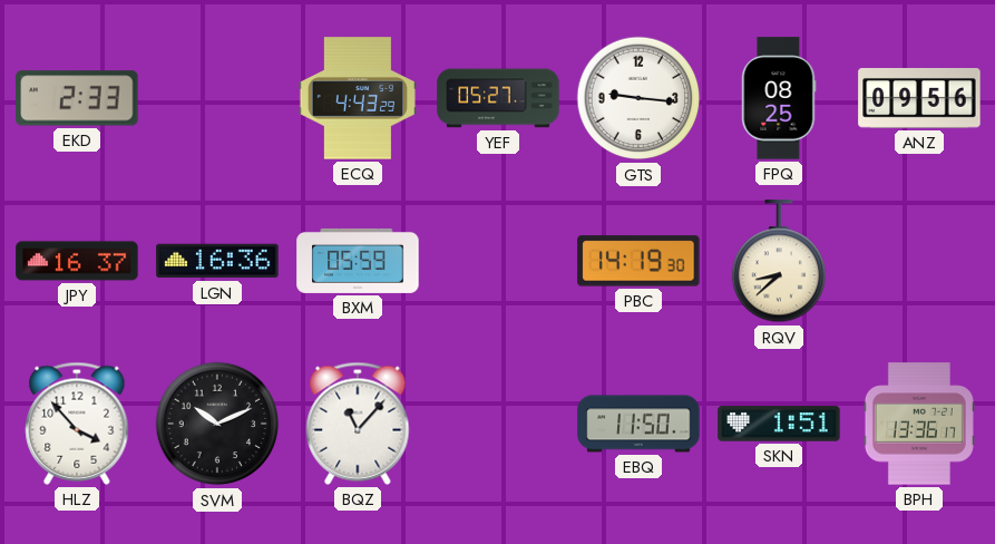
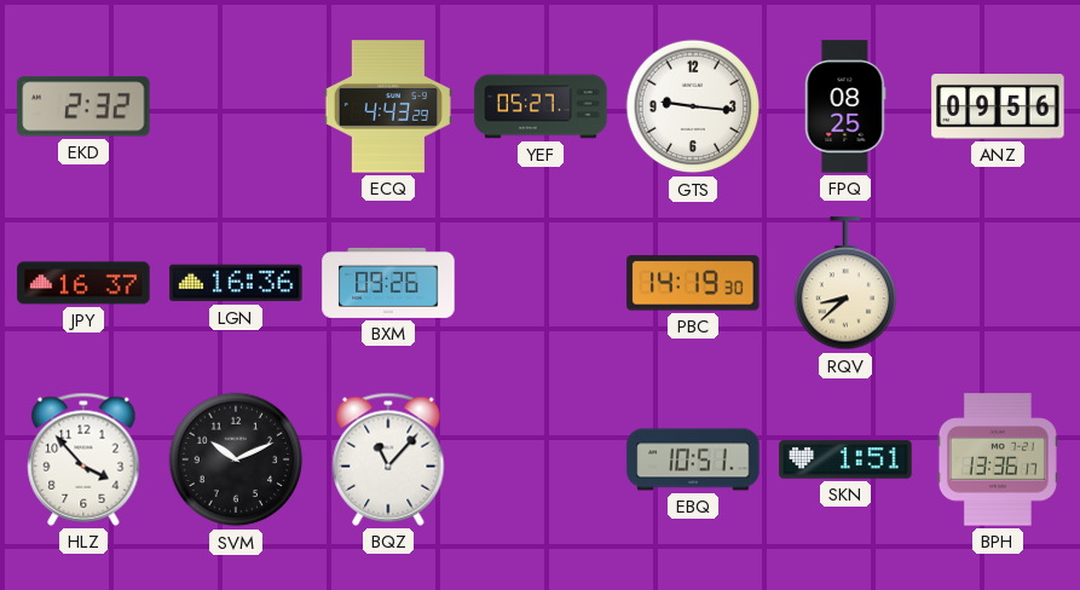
EKD: 2:33 -> 2:32
BXM: 05:59 -> 09:26
EBQ: 11:50 -> 10:51
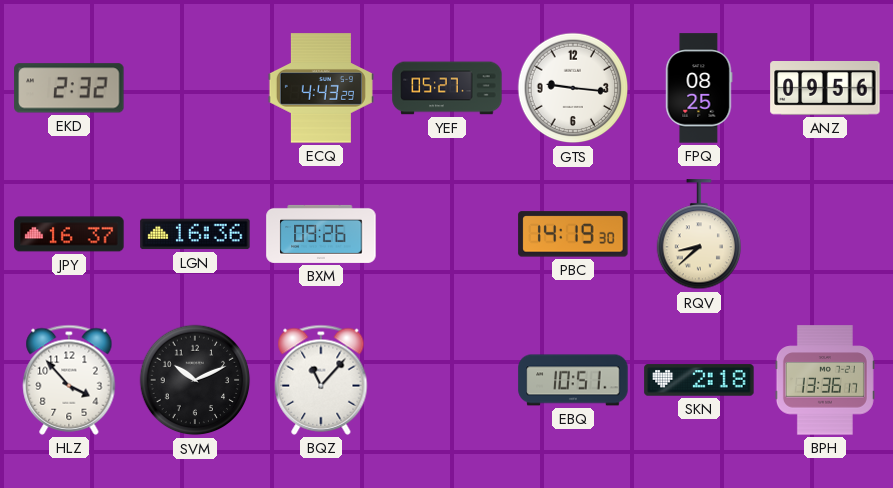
SKN: 1:51 -> 2:18
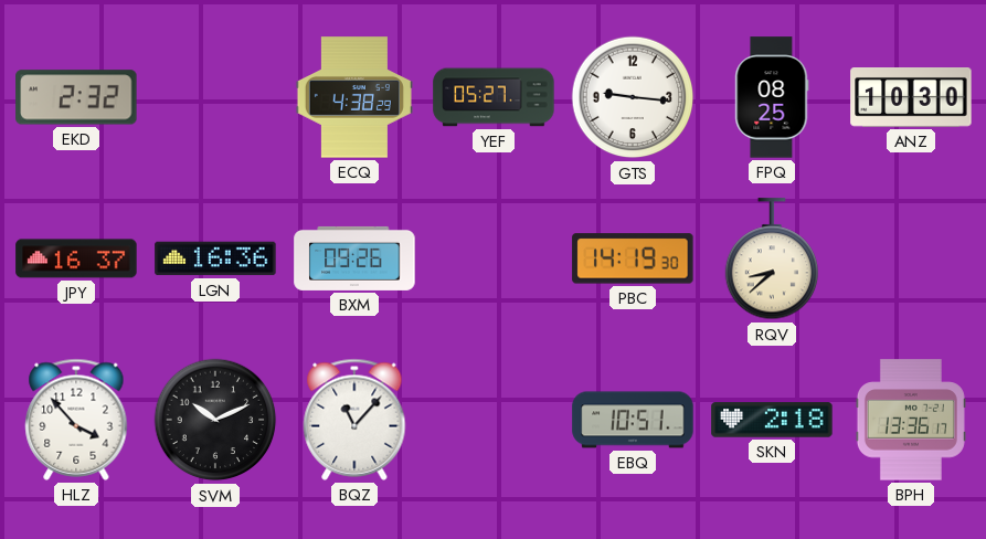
ECQ: 4:43 -> 4:38
ANZ: 09:56 -> 10:30
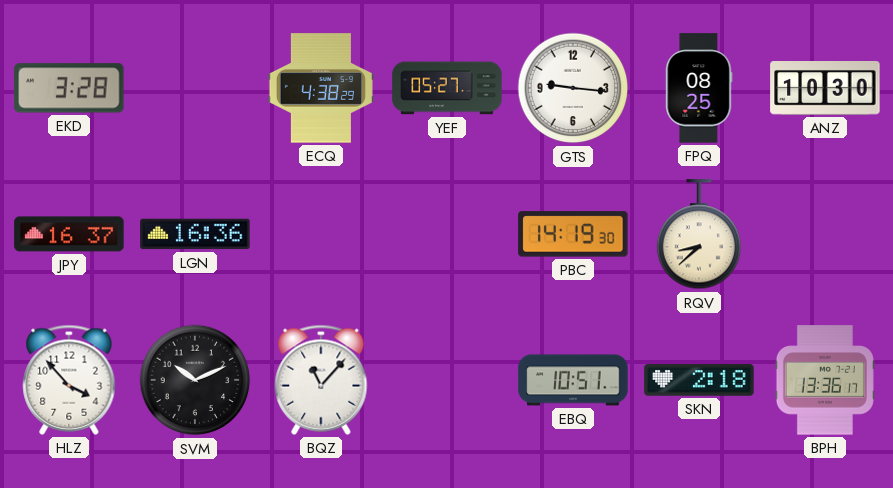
EKD: 2:32 -> 3:28
BXM: 09:26 -> none
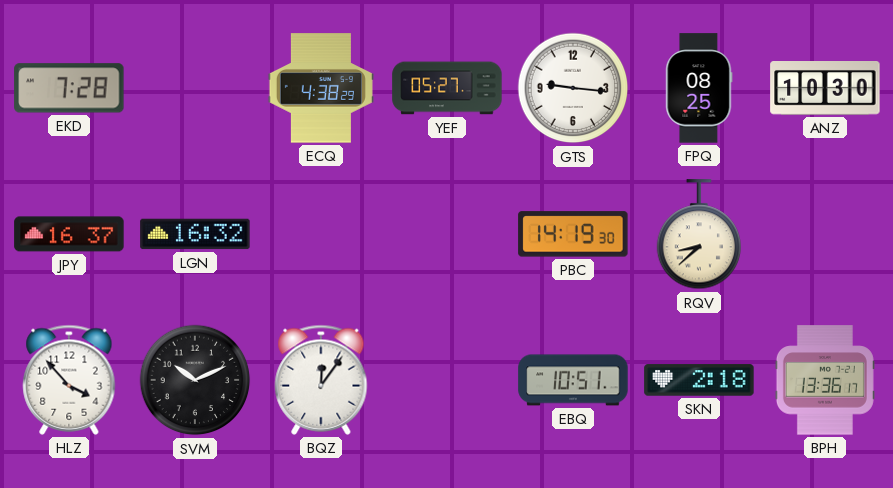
EKD: 3:28 -> 7:28
LGN: 16:36 -> 16:32
BQZ: 11:07 -> 12:06
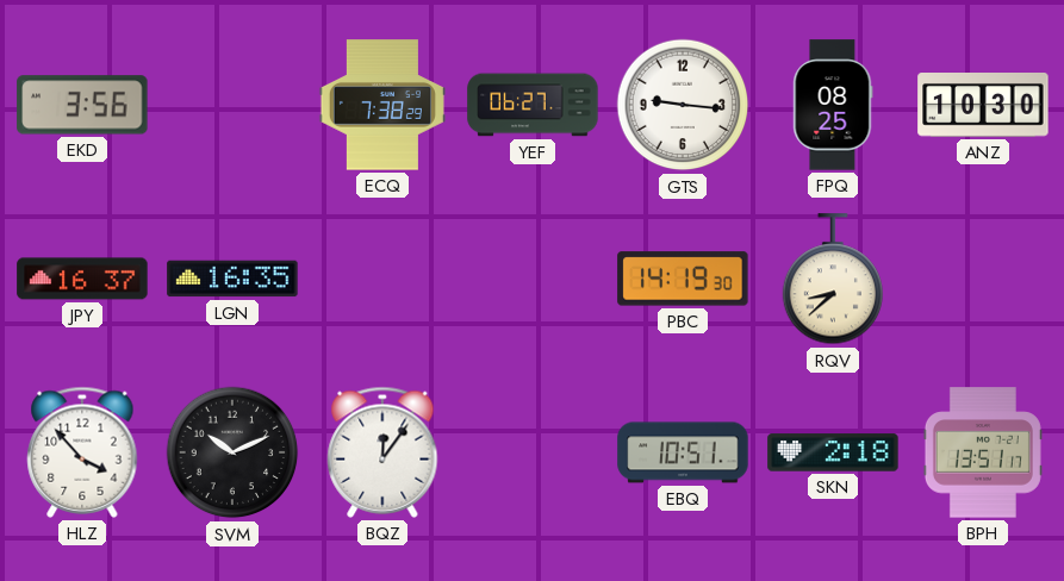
EKD: 7:28 -> 3:56
ECQ: 4:38 -> 7:38
YEF: 05:27 -> 06:27
LGN: 16:32 -> 16:35
BPH: 13:36 -> 13:51
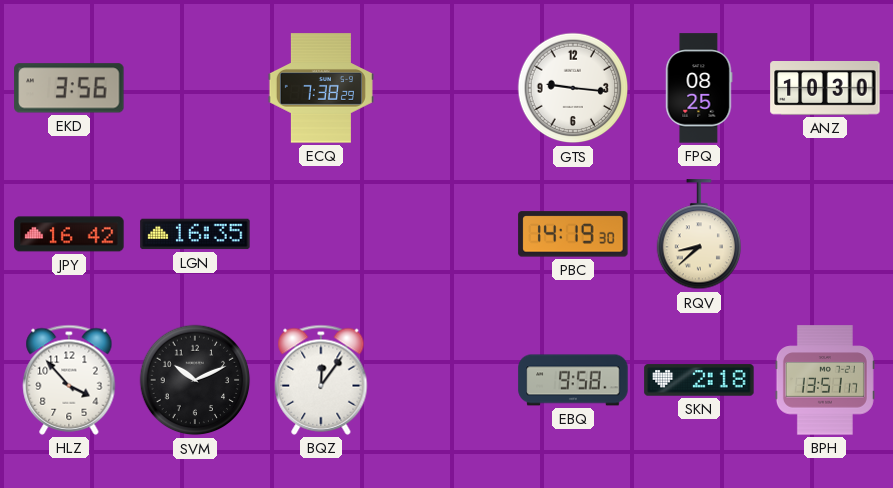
YEF: 06:27 -> none
JPY: 16:37 -> 16:42
EBQ: 10:51 -> 9:58
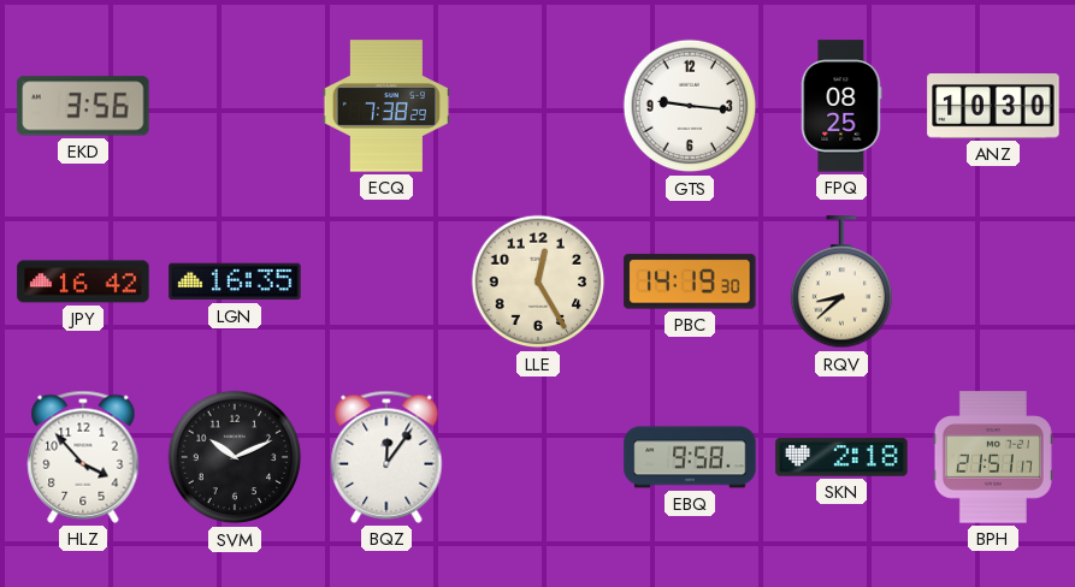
LLE: none -> 12:25
BPH: 13:51 -> 21:51
